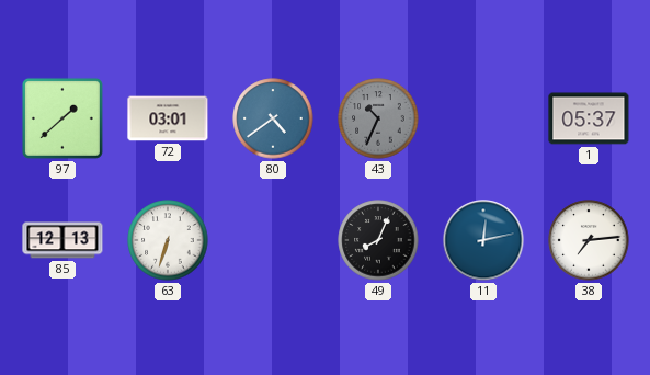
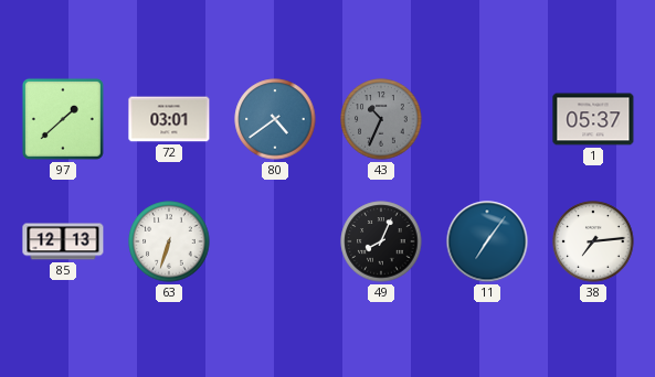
11: 12:13 -> 7:06
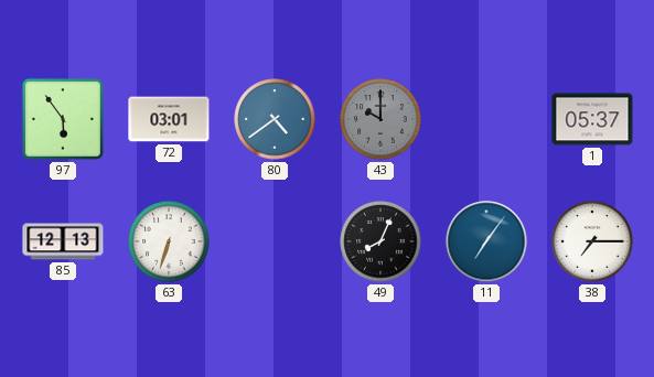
97: 1:38 -> 5:54
43: 10:34 -> 10:00
38: 7:14 -> 7:15
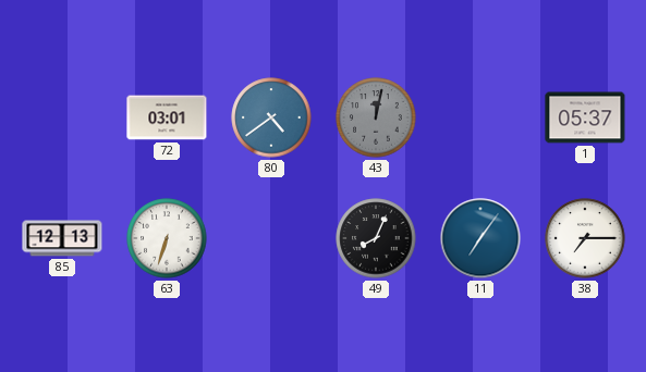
97: 5:54 -> none
43: 10:00 -> 12:02
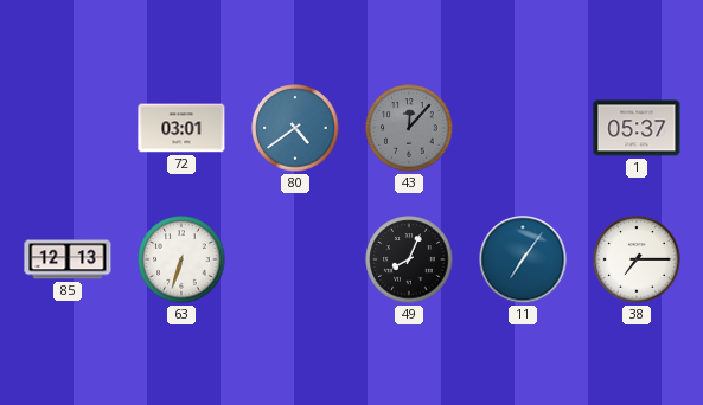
43: 12:02 -> 12:07
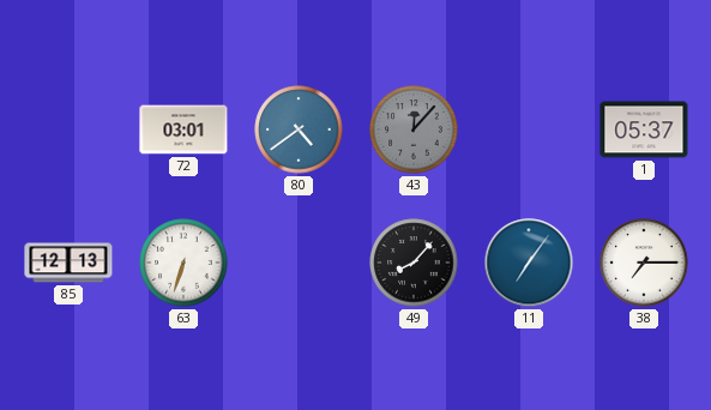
49: 8:04 -> 8:07
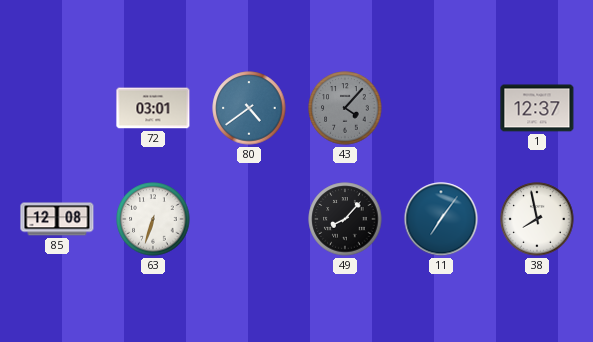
43: 12:07 -> 4:07
1: 05:37 -> 12:37
85: 12:13 -> 12:08
38: 7:15 -> 7:58
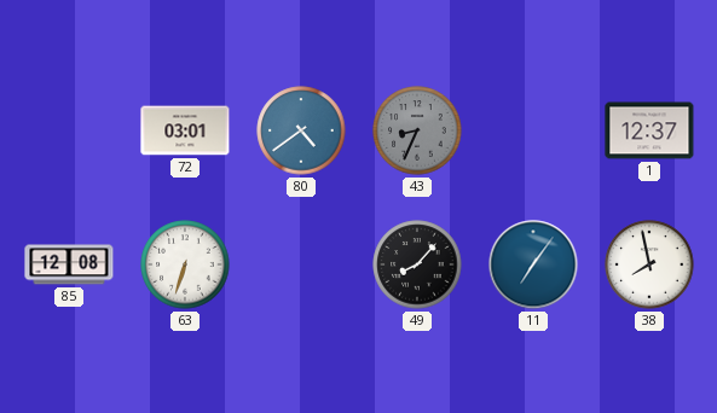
43: 4:07 -> 8:34
